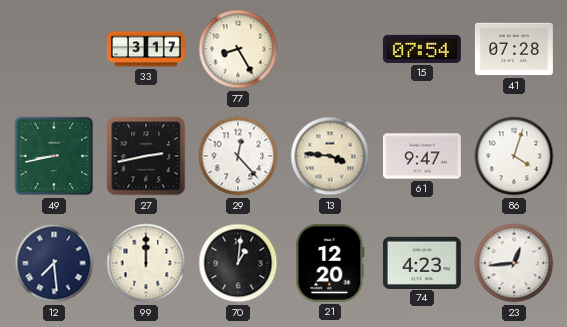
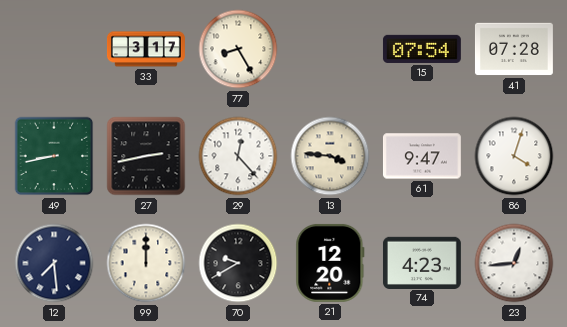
70: 1:01 -> 9:40
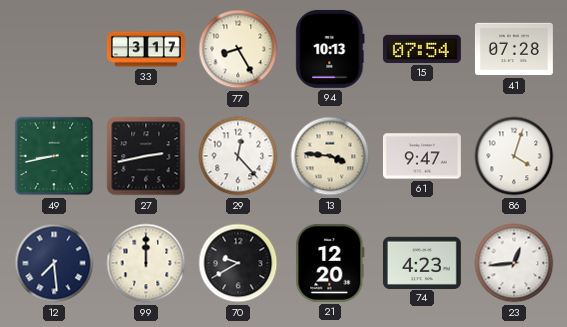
94: none -> 10:13
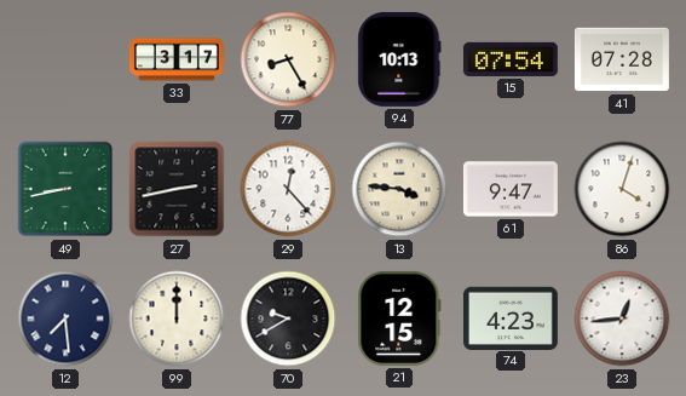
21: 12:20 -> 12:15
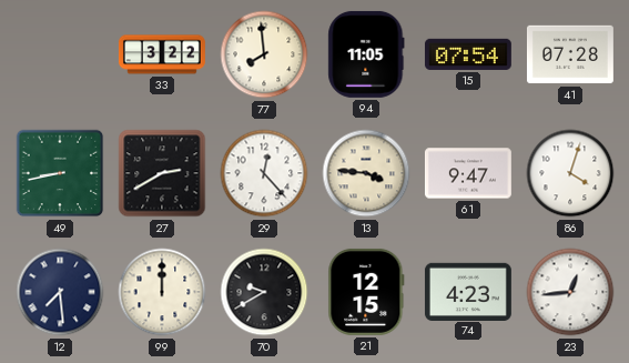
33: 3:17 -> 3:22
77: 8:25 -> 7:59
94: 10:13 -> 11:05
27: 2:43 -> 2:40
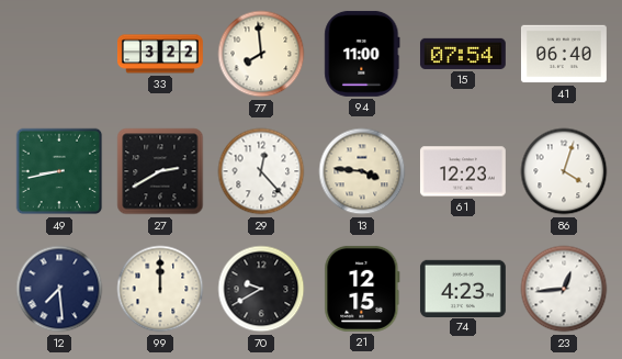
94: 11:05 -> 11:00
41: 07:28 -> 06:40
61: 9:47 -> 12:23
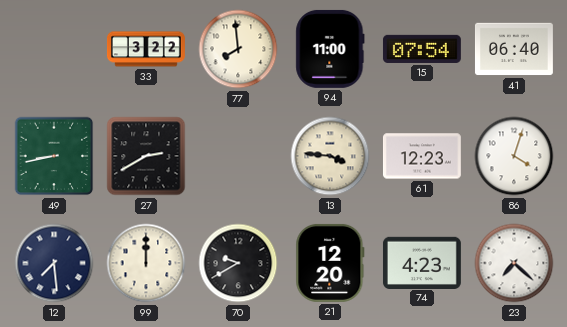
29: 12:23 -> none
21: 12:15 -> 12:20
23: 12:44 -> 7:22
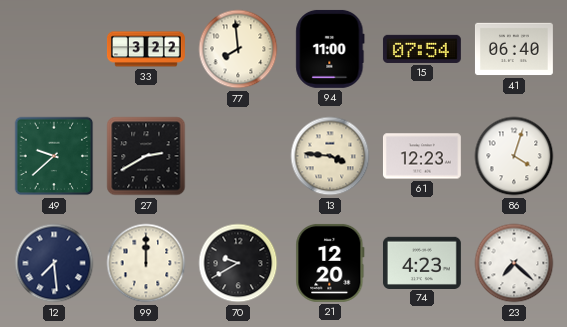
49: 8:43 -> 9:38
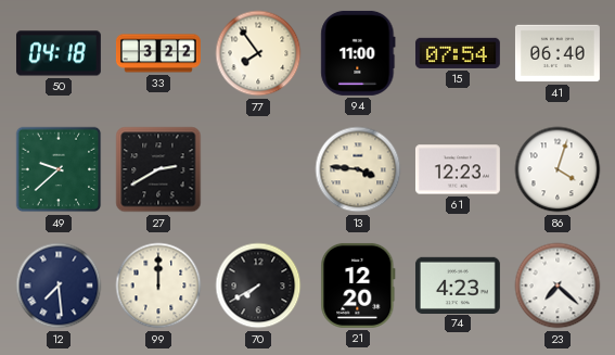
50: none -> 04:18
77: 7:59 -> 7:54
70: 9:40 -> 7:40
